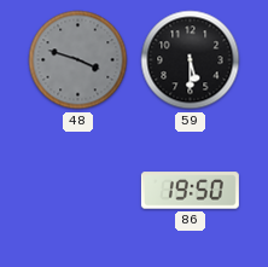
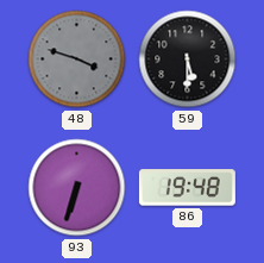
93: none -> 6:33
86: 19:50 -> 19:48
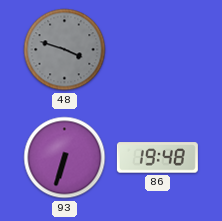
59: 5:30 -> none
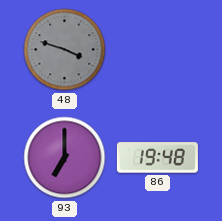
93: 6:33 -> 7:00
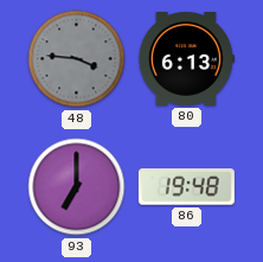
48: 3:48 -> 3:46
80: none -> 6:13
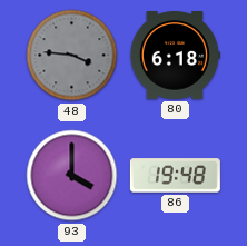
80: 6:13 -> 6:18
93: 7:00 -> 4:00
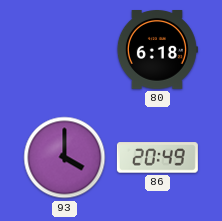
48: 3:46 -> none
86: 19:48 -> 20:49
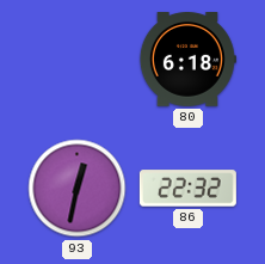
93: 4:00 -> 12:32
86: 20:49 -> 22:32
